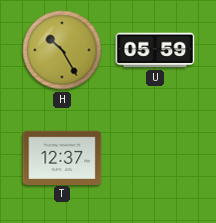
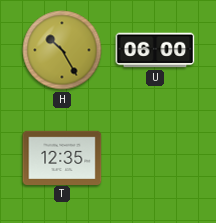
U: 05:59 -> 06:00
T: 12:37 -> 12:35
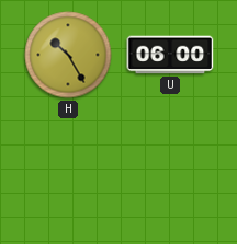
T: 12:35 -> none
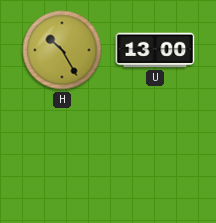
U: 06:00 -> 13:00
